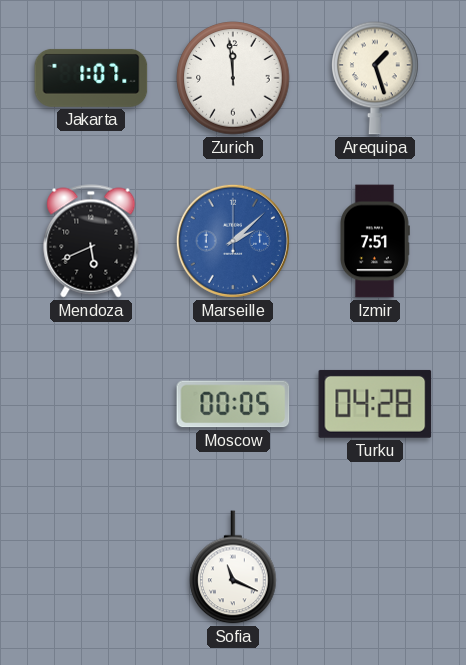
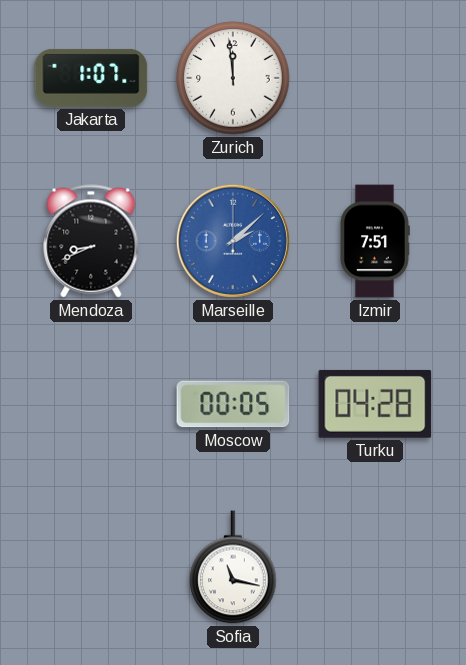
Arequipa: 1:27 -> none
Mendoza: 5:41 -> 8:41
Sofia: 11:19 -> 11:17
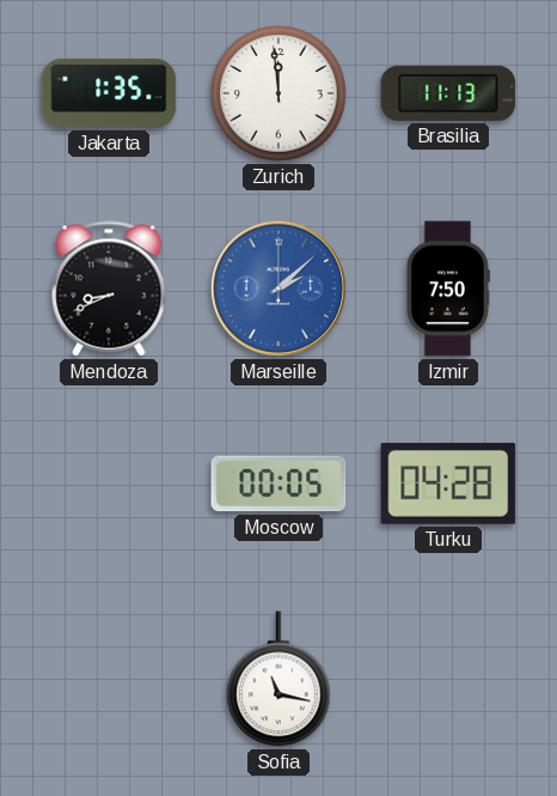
Jakarta: 1:07 -> 1:35
Brasilia: none -> 11:13
Izmir: 7:51 -> 7:50
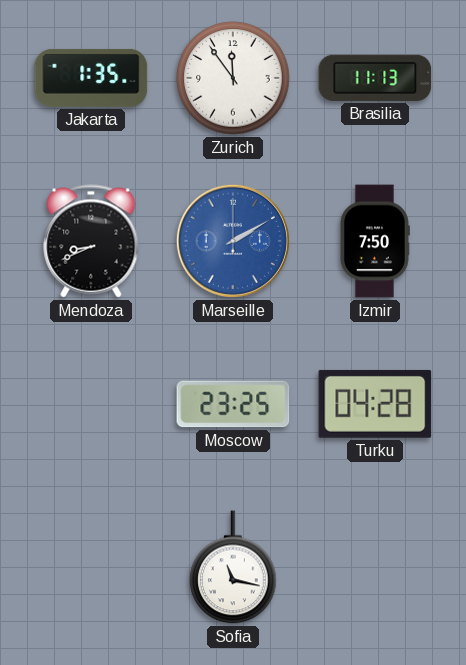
Zurich: 11:59 -> 11:54
Marseille: 2:08 -> 2:10
Moscow: 00:05 -> 23:25
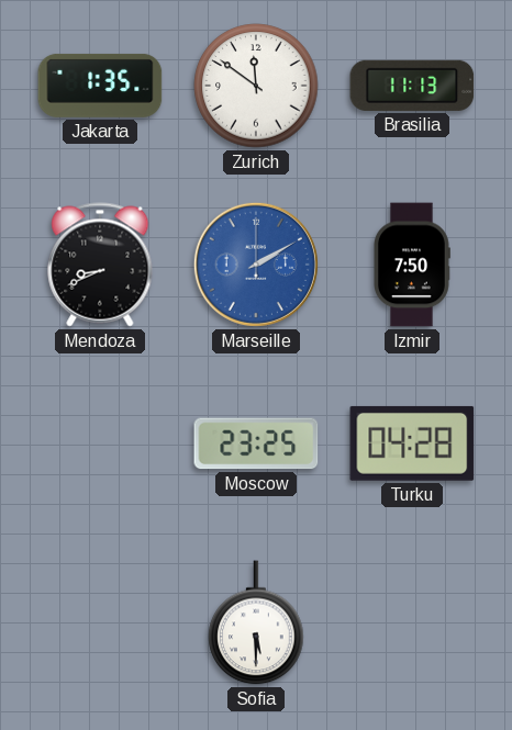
Zurich: 11:54 -> 11:51
Sofia: 11:17 -> 5:30
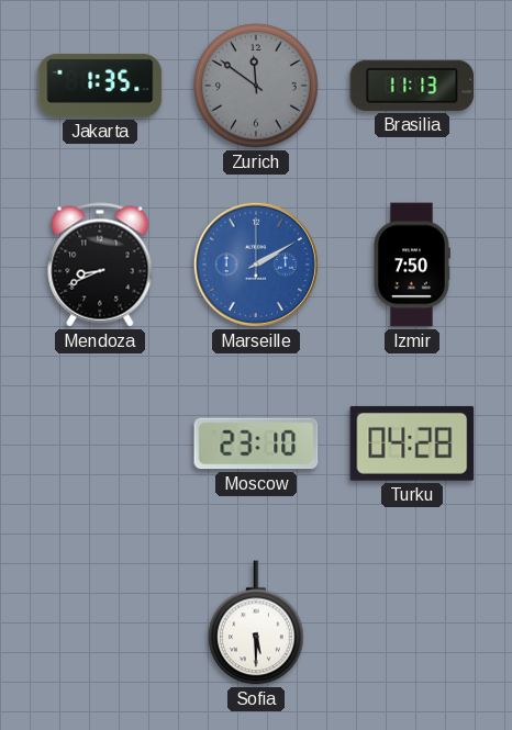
Zurich dial: white -> grey
Moscow: 23:25 -> 23:10
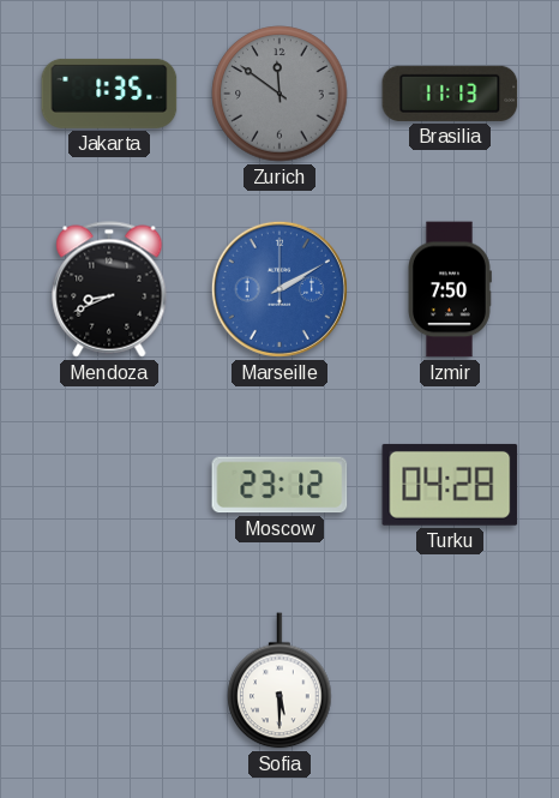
Moscow: 23:10 -> 23:12
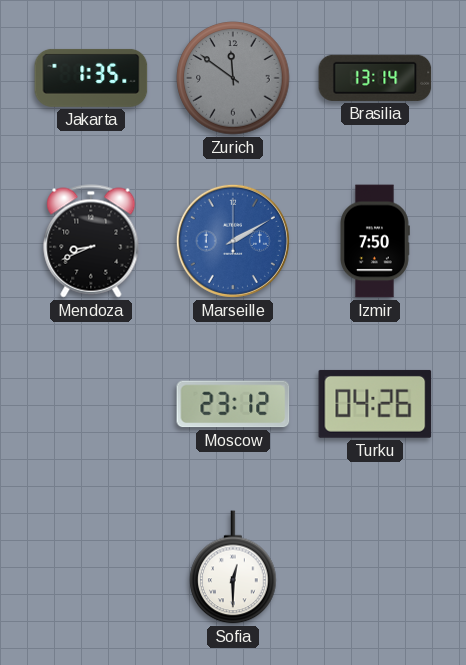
Brasilia: 11:13 -> 13:14
Turku: 04:28 -> 04:26
Sofia: 5:30 -> 12:30
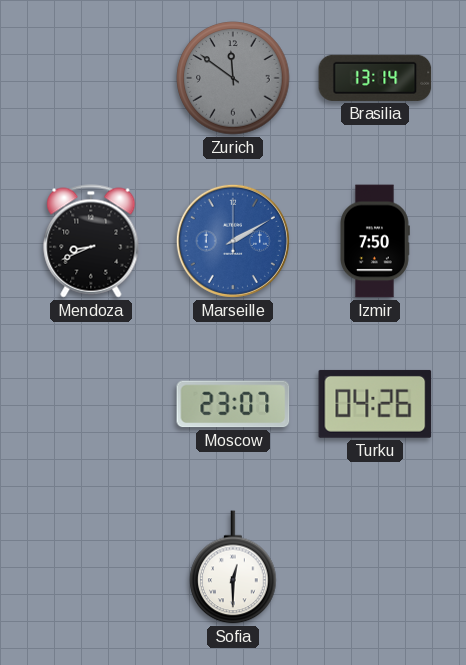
Jakarta: 1:35 -> none
Moscow: 23:12 -> 23:07
